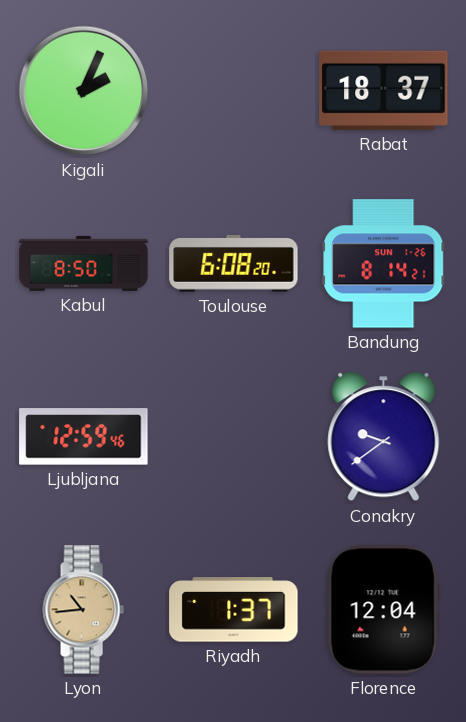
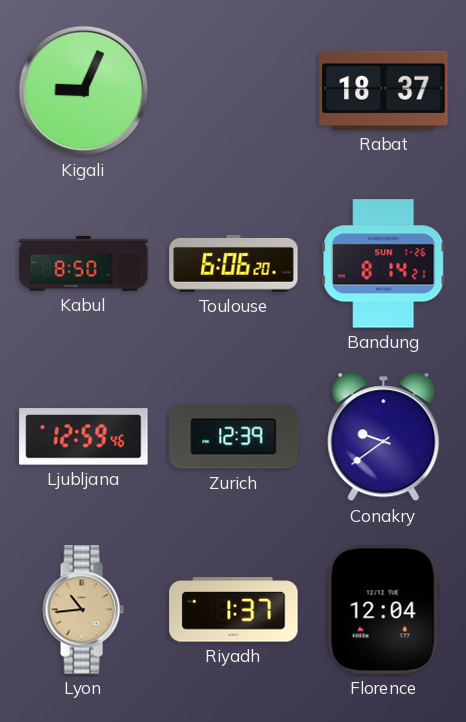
Kigali: 2:04 -> 9:04
Toulouse: 6:08 -> 6:06
Zurich: none -> 12:39
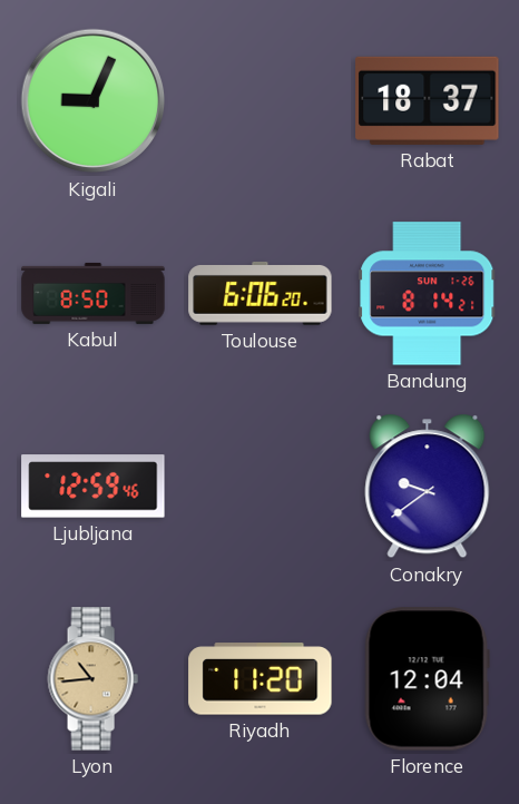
Zurich: 12:39 -> none
Riyadh: 1:37 -> 11:20
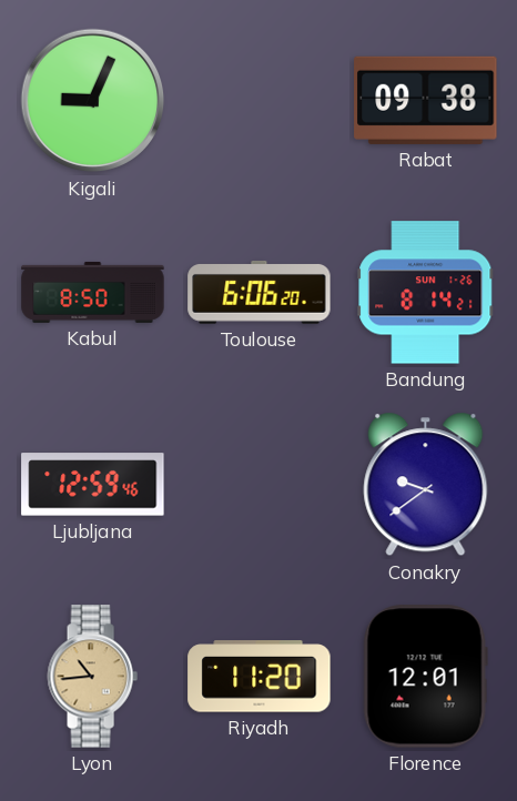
Rabat: 18:37 -> 09:38
Florence: 12:04 -> 12:01
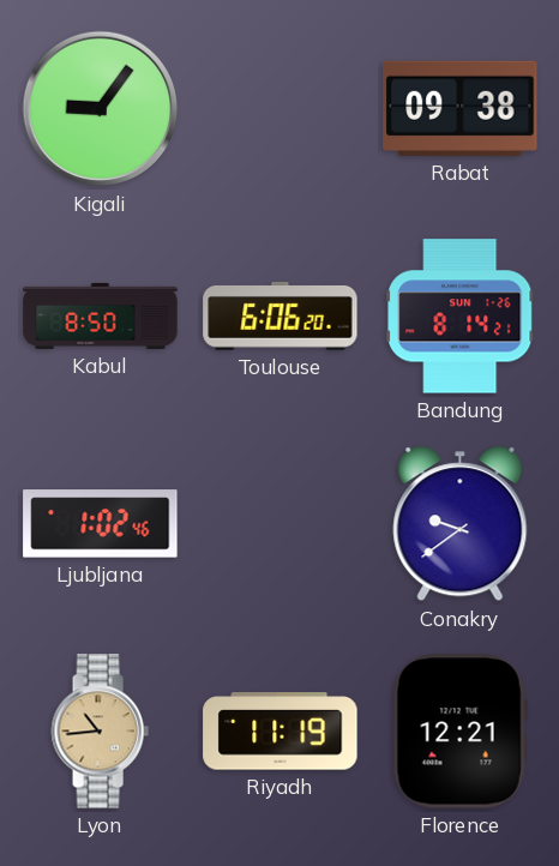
Kigali: 9:04 -> 9:06
Ljubljana: 12:59 -> 1:02
Riyadh: 11:20 -> 11:19
Florence: 12:01 -> 12:21
